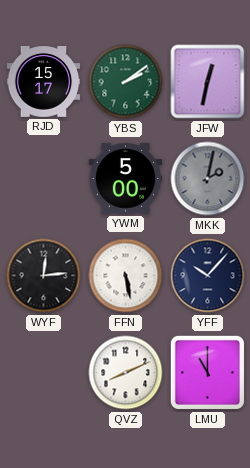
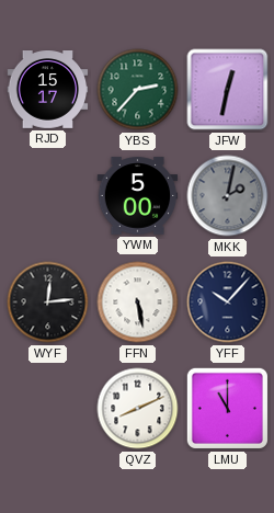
YBS: 2:09 -> 2:37
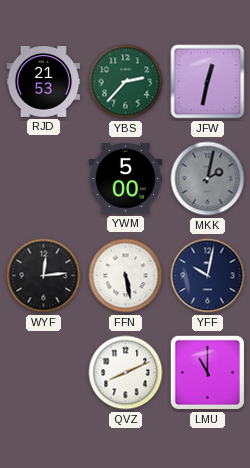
RJD: 15:17 -> 21:53
YFF: 10:07 -> 10:02
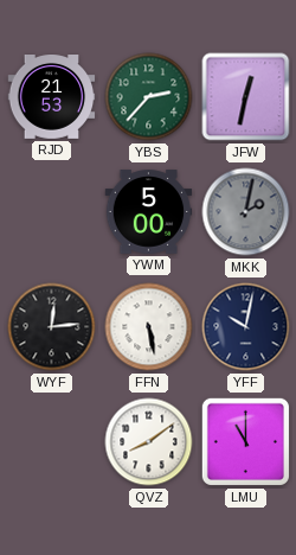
QVZ: 8:11 -> 8:09
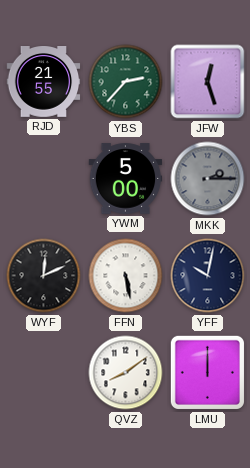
RJD: 21:53 -> 21:55
JFW: 12:32 -> 12:27
MKK: 2:02 -> 2:15
WYF: 12:14 -> 12:11
LMU: 11:00 -> 12:00
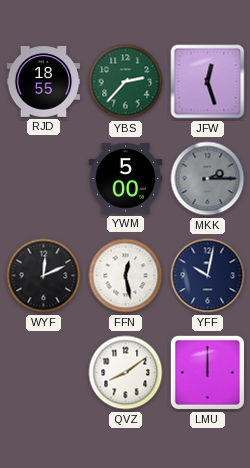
RJD: 21:55 -> 18:55
FFN: 5:28 -> 12:28
